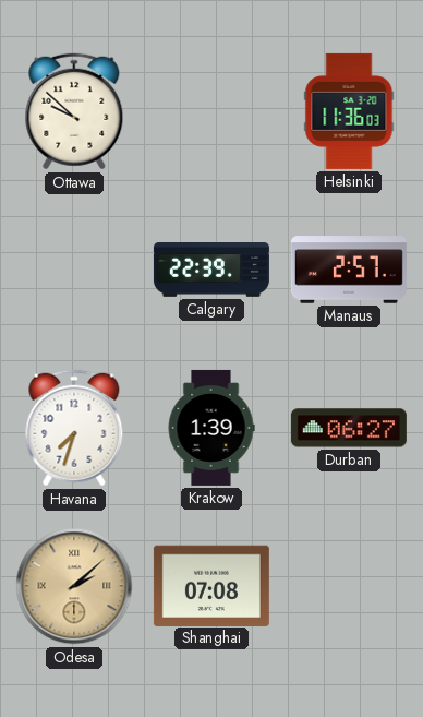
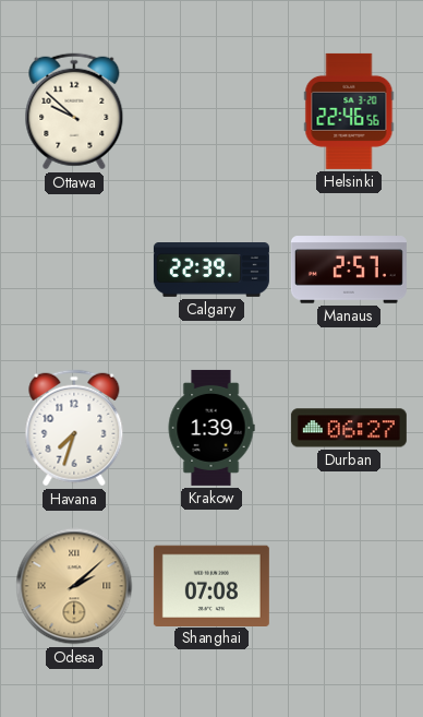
Helsinki: 11:36 -> 22:46
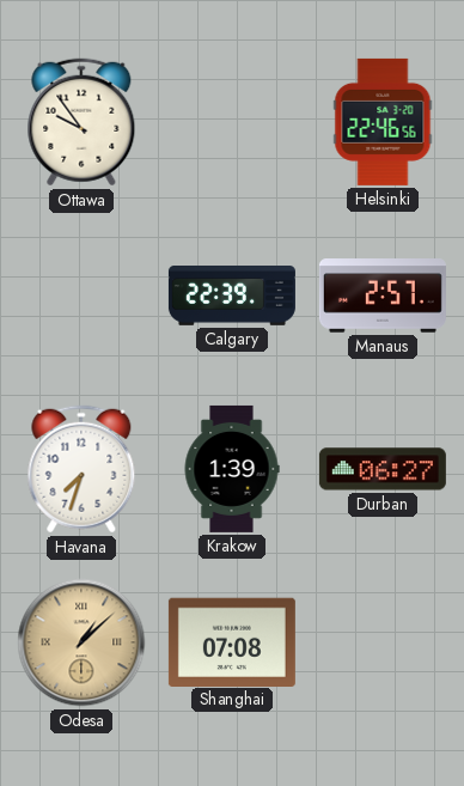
Ottawa: 9:52 -> 9:54
Odesa: 2:08 -> 1:08
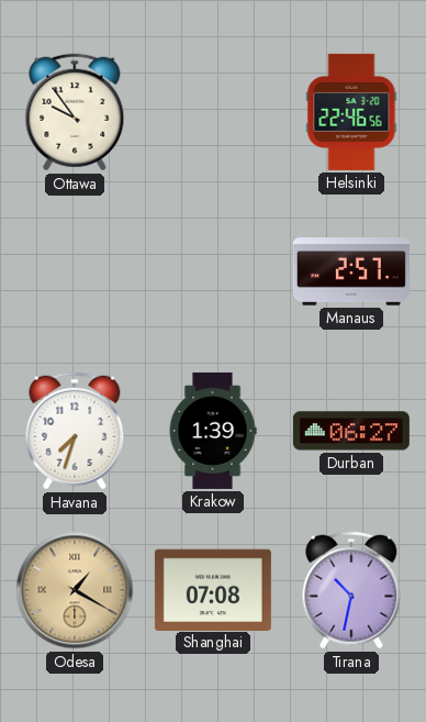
Calgary: 22:39 -> none
Odesa: 1:08 -> 1:20
Tirana: none -> 10:32
